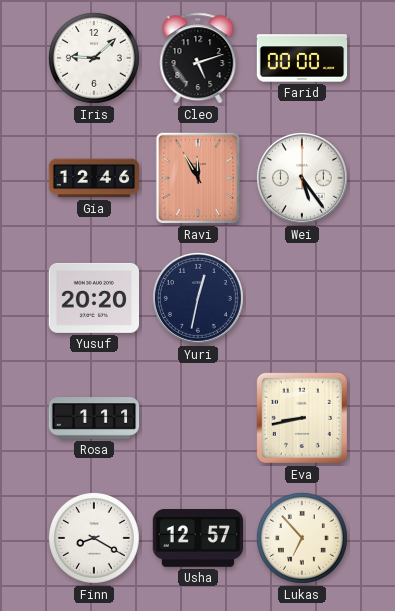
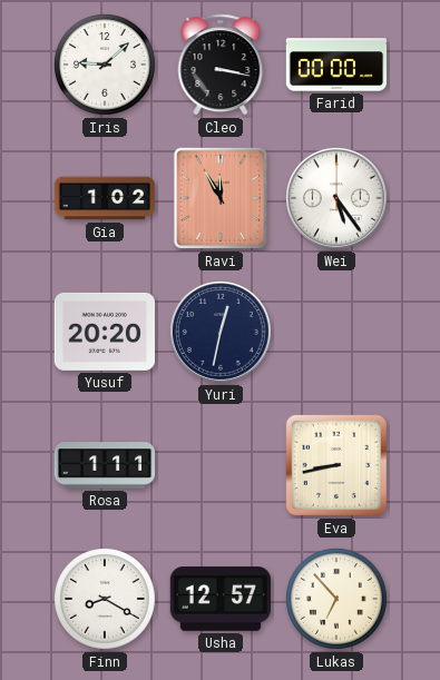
Cleo: 5:12 -> 3:17
Gia: 12:46 -> 1:02
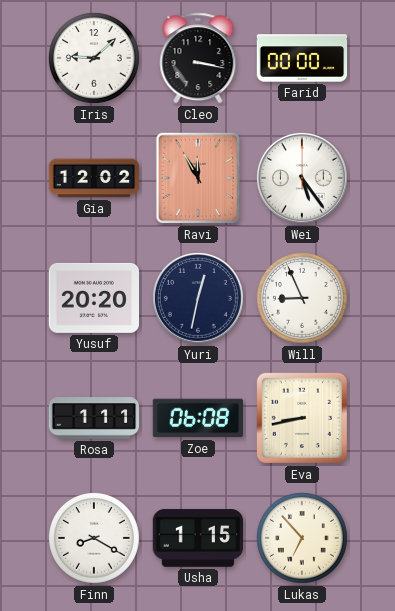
Gia: 1:02 -> 12:02
Will: none -> 8:56
Zoe: none -> 06:08
Usha: 12:57 -> 1:15
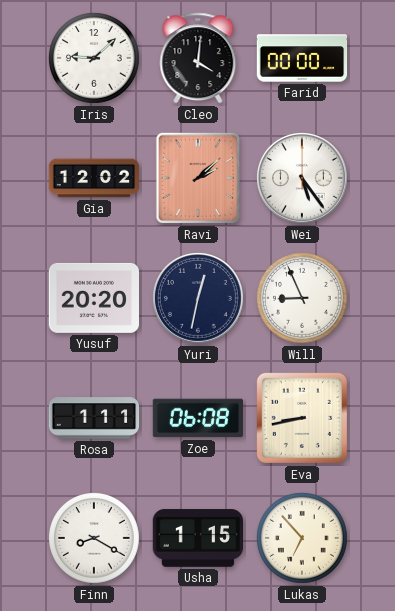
Cleo: 3:17 -> 4:01
Ravi: 11:55 -> 2:08
